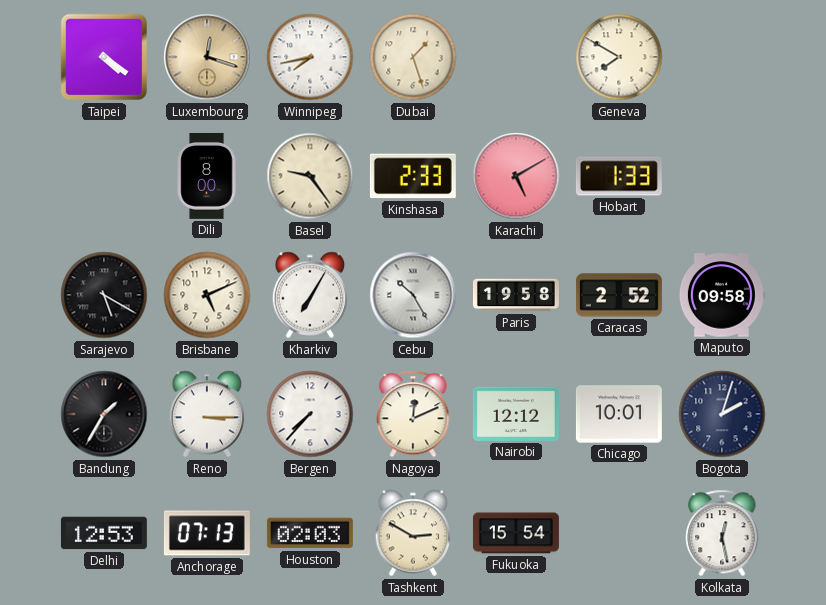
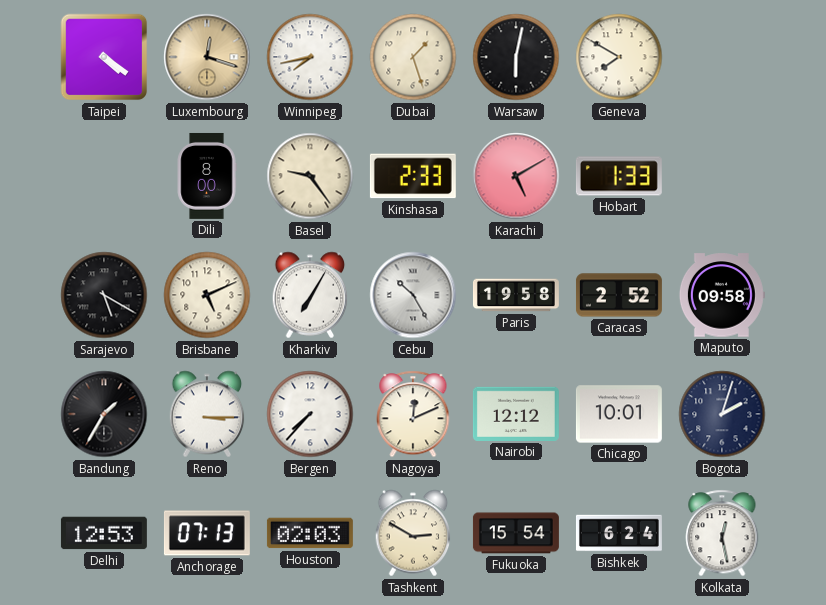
Warsaw: none -> 6:02
Bishkek: none -> 6:24
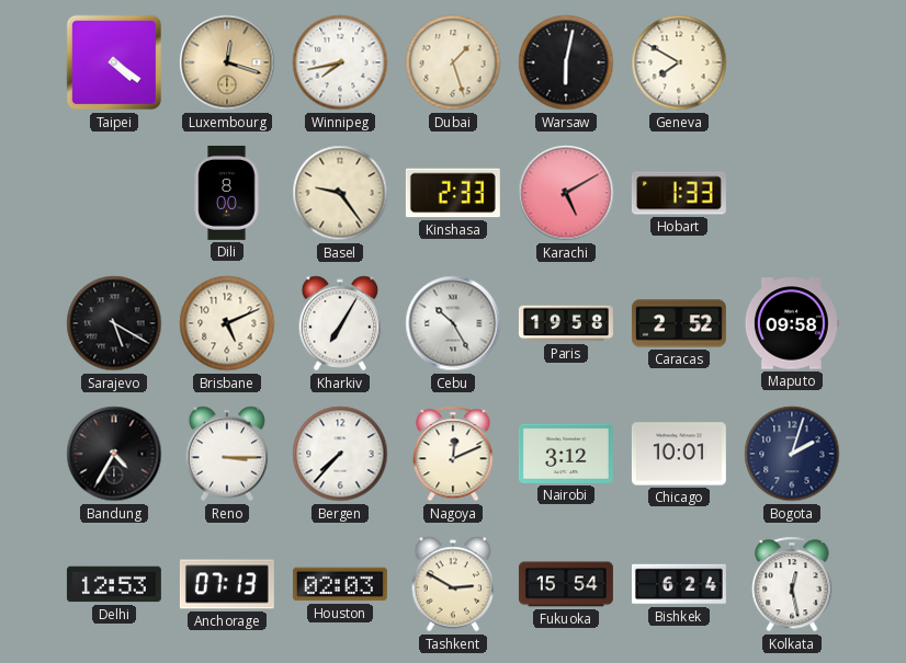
Bandung: 1:35 -> 4:35
Nairobi: 12:12 -> 3:12
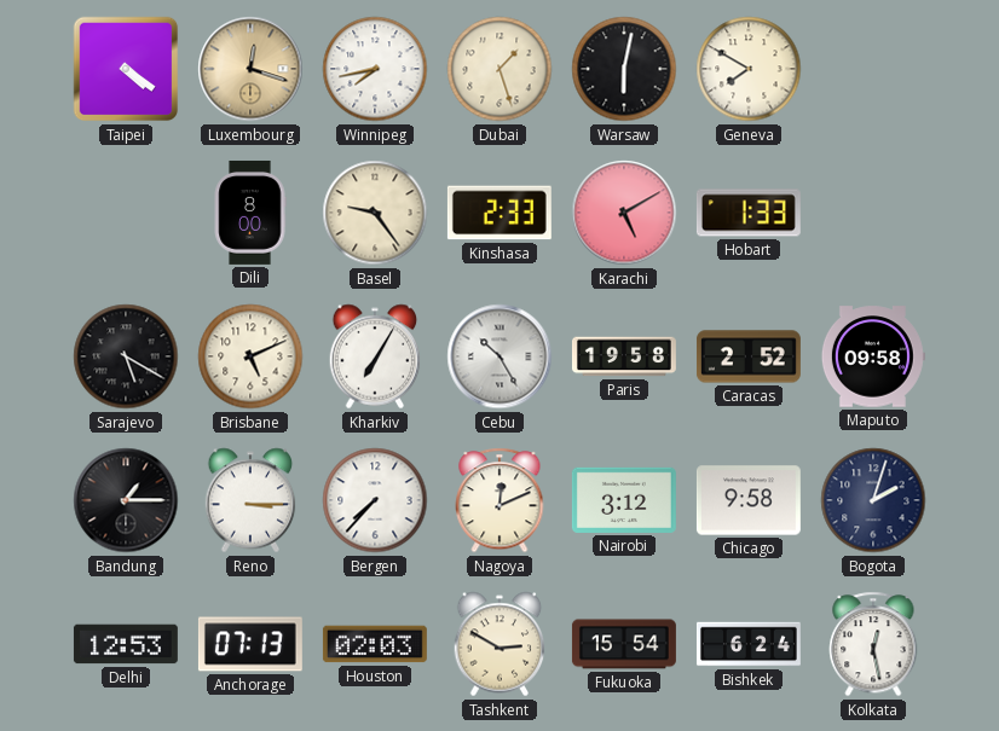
Bandung: 4:35 -> 1:15
Chicago: 10:01 -> 9:58
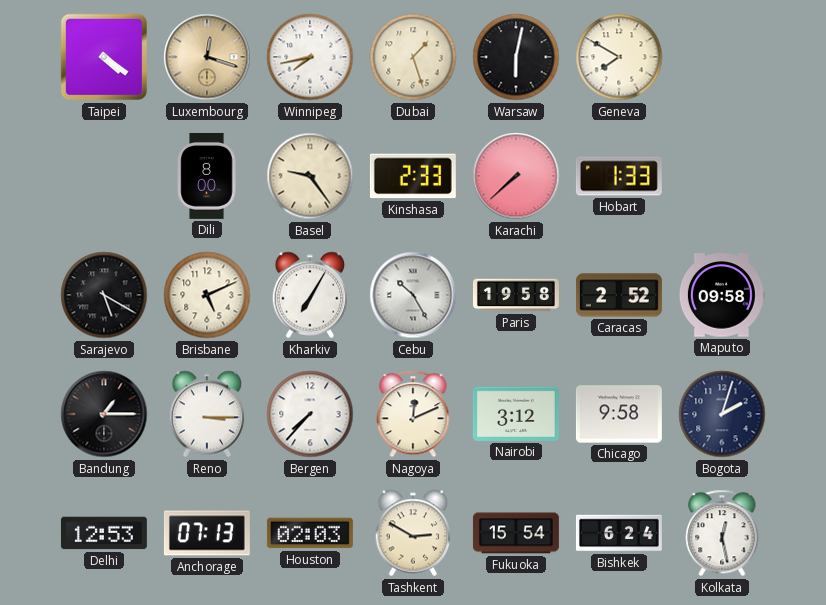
Karachi: 5:10 -> 7:38
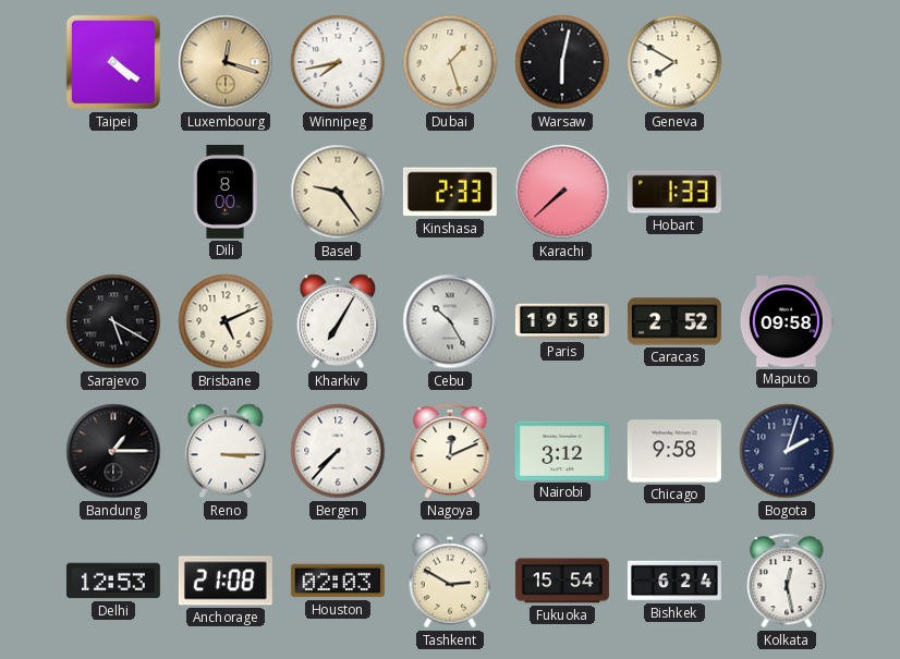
Anchorage: 07:13 -> 21:08
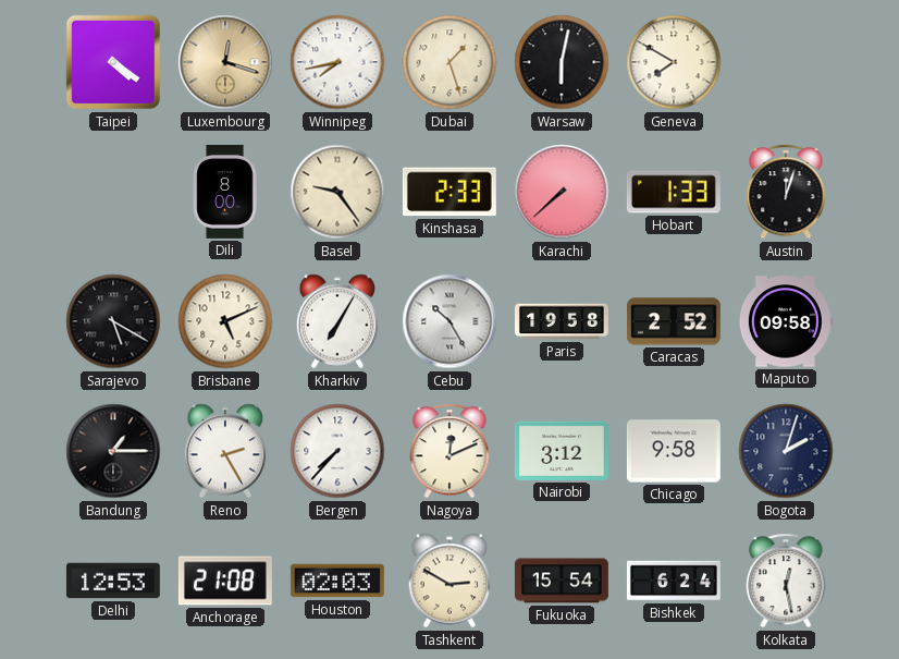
Austin: none -> 12:03
Reno: 3:15 -> 2:25
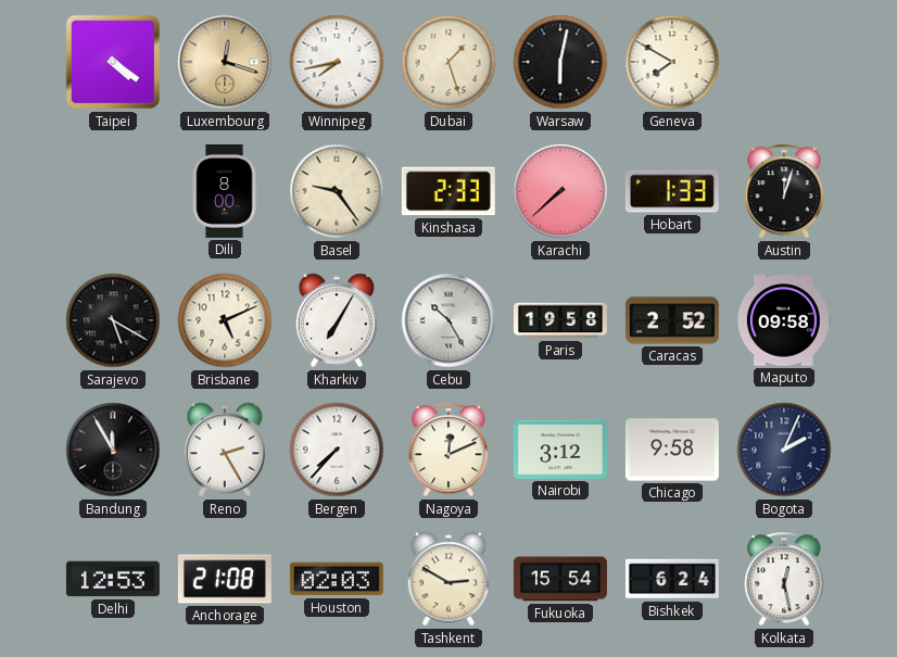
Bandung: 1:15 -> 11:55
Bogota: 2:03 -> 2:04
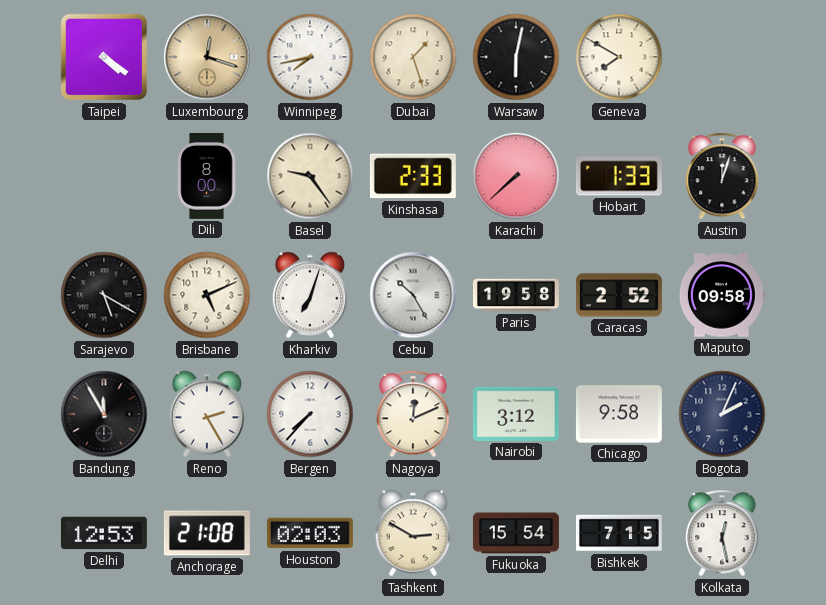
Kharkiv: 7:05 -> 7:03
Bishkek: 6:24 -> 7:15
